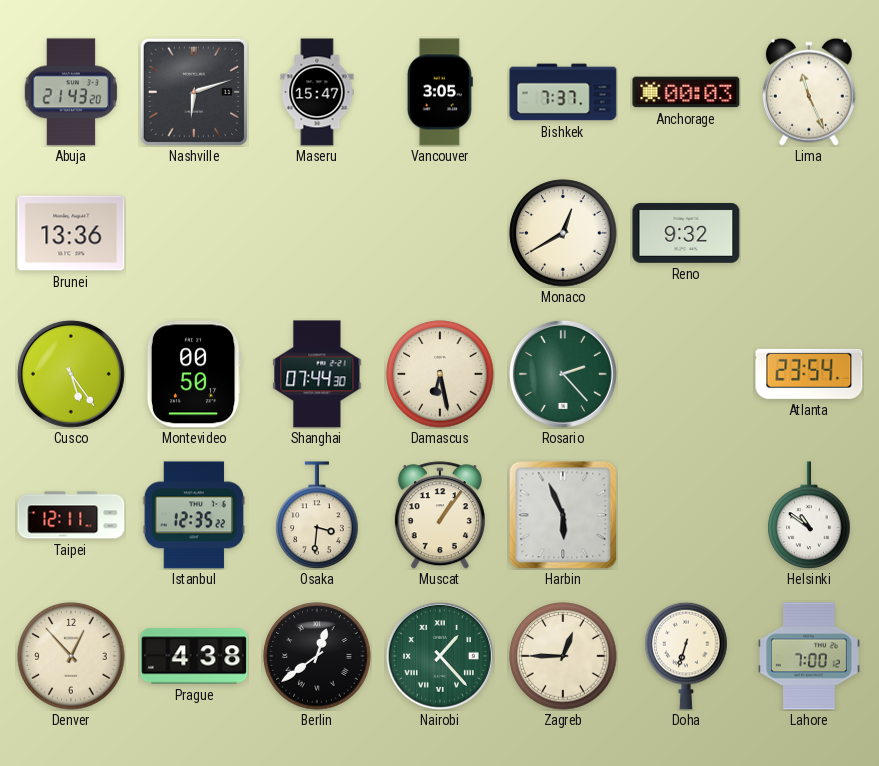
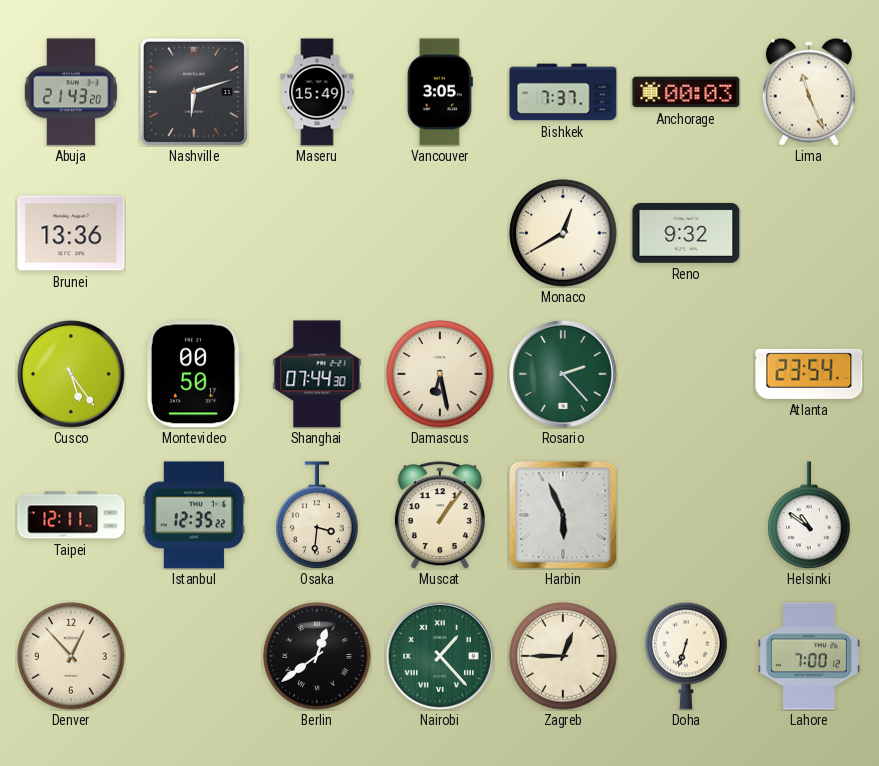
Maseru: 15:47 -> 15:49
Prague: 4:38 -> none
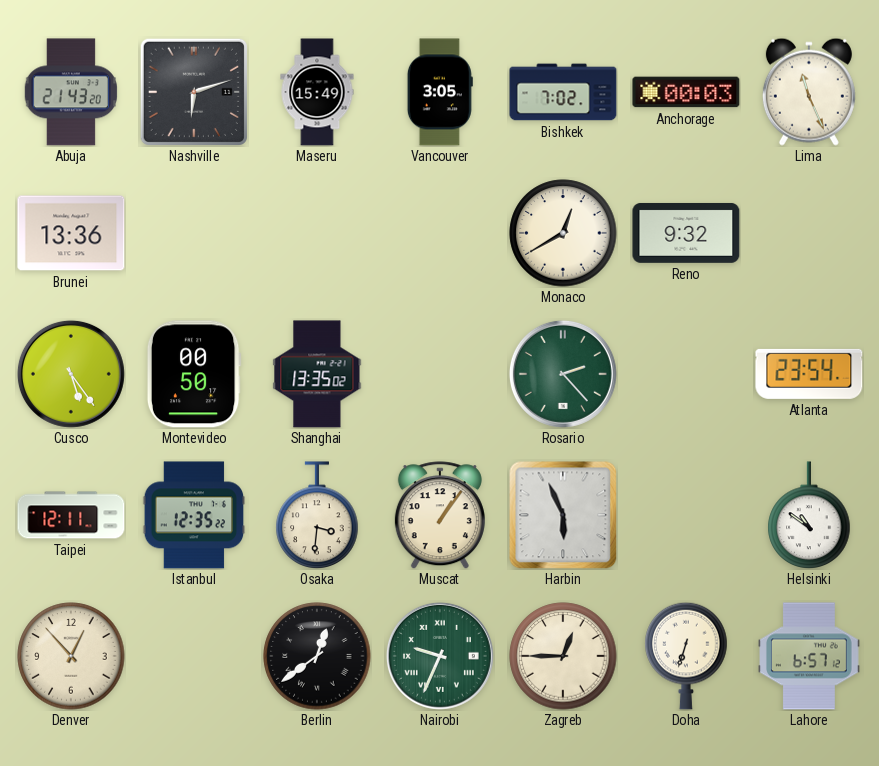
Bishkek: 7:37 -> 7:02
Shanghai: 07:44 -> 13:35
Damascus: 6:28 -> none
Nairobi: 1:23 -> 9:34
Lahore: 7:00 -> 6:57
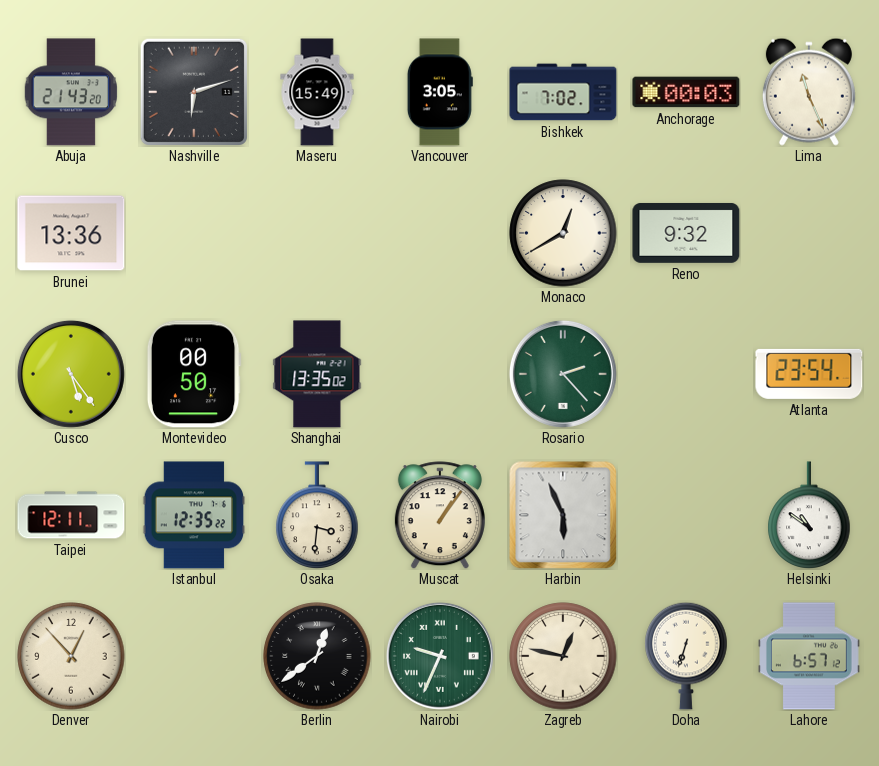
Zagreb: 12:45 -> 12:47
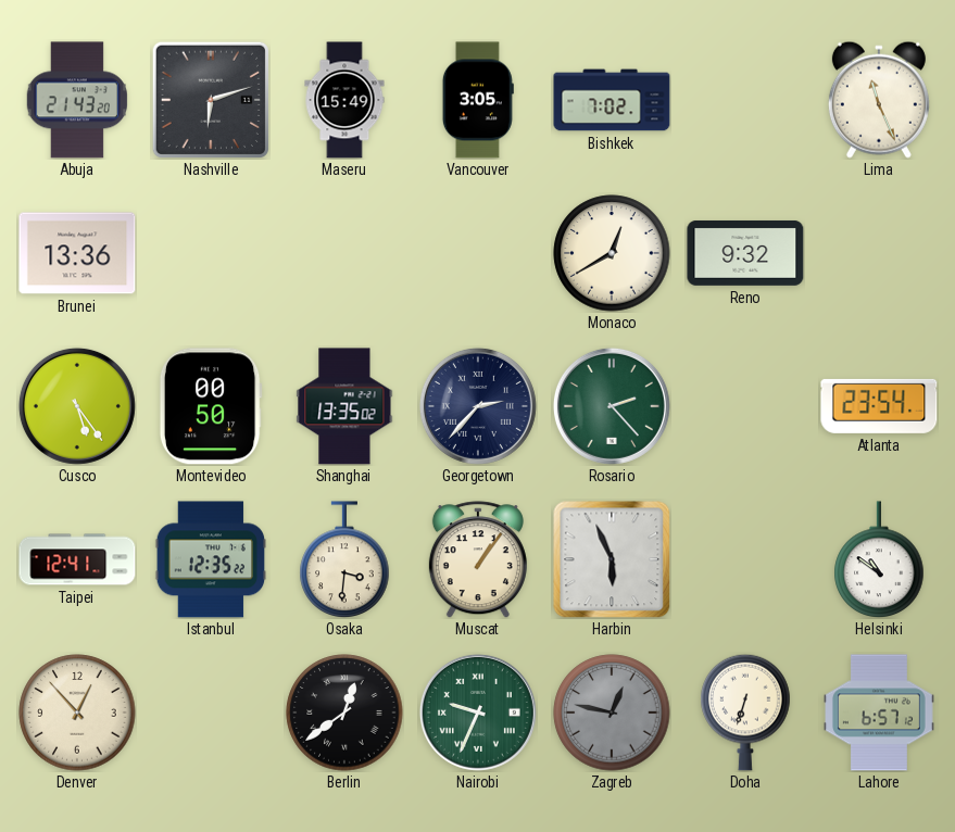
Anchorage: 00:03 -> none
Georgetown: none -> 2:37
Taipei: 12:11 -> 12:41
Zagreb dial: cream -> grey
